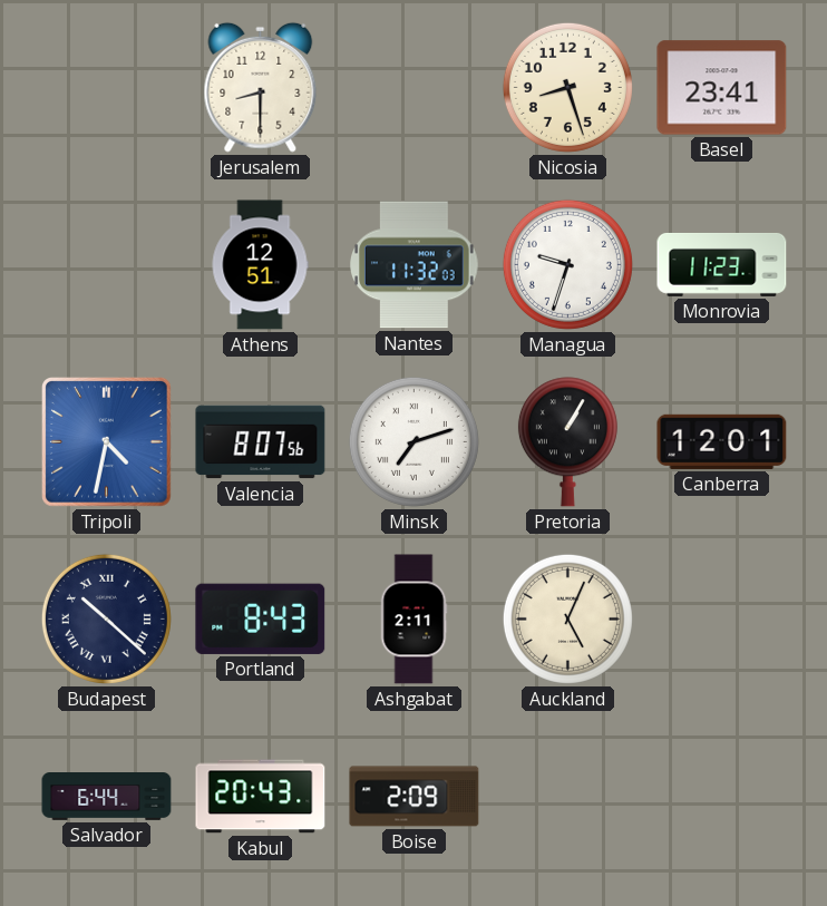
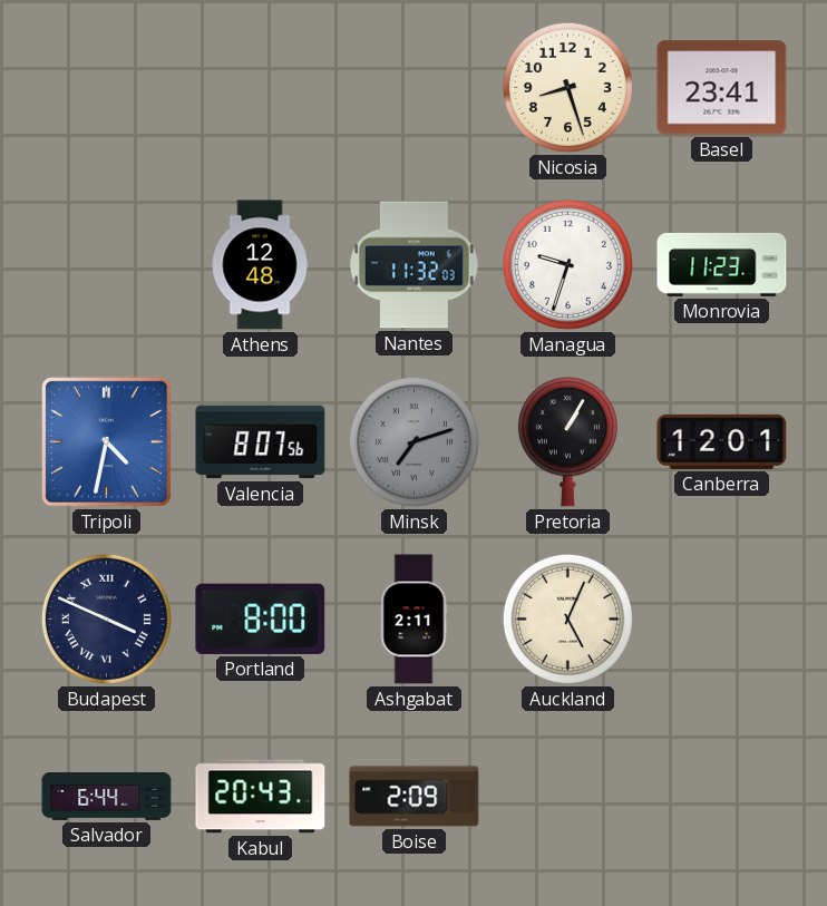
Jerusalem: 8:30 -> none
Athens: 12:51 -> 12:48
Minsk dial: white -> grey
Budapest: 10:22 -> 3:49
Portland: 8:43 -> 8:00
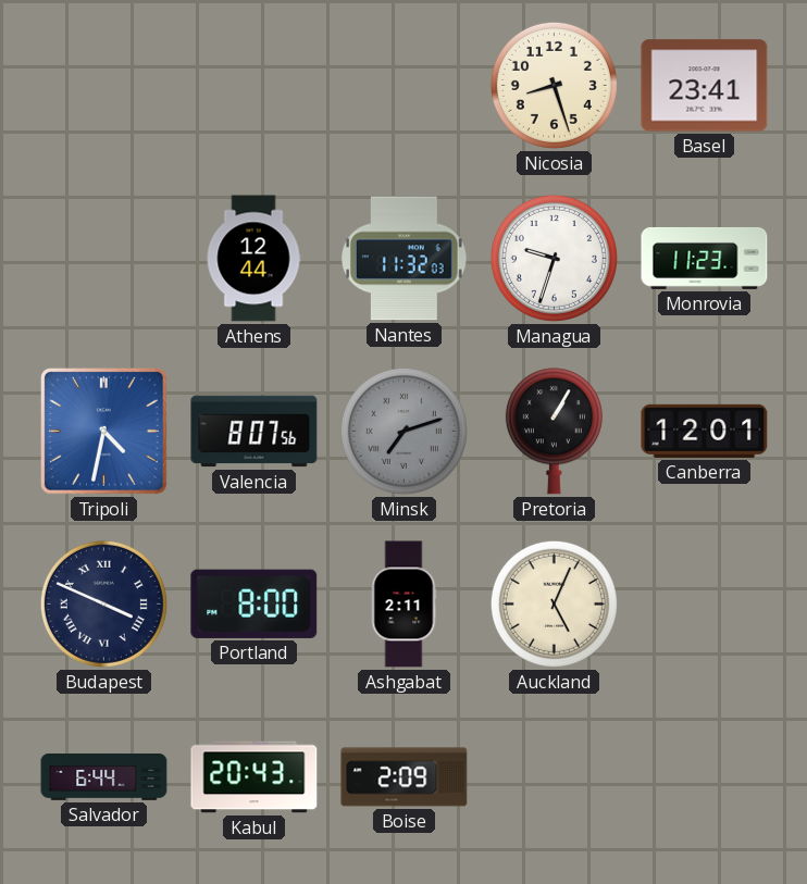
Athens: 12:48 -> 12:44
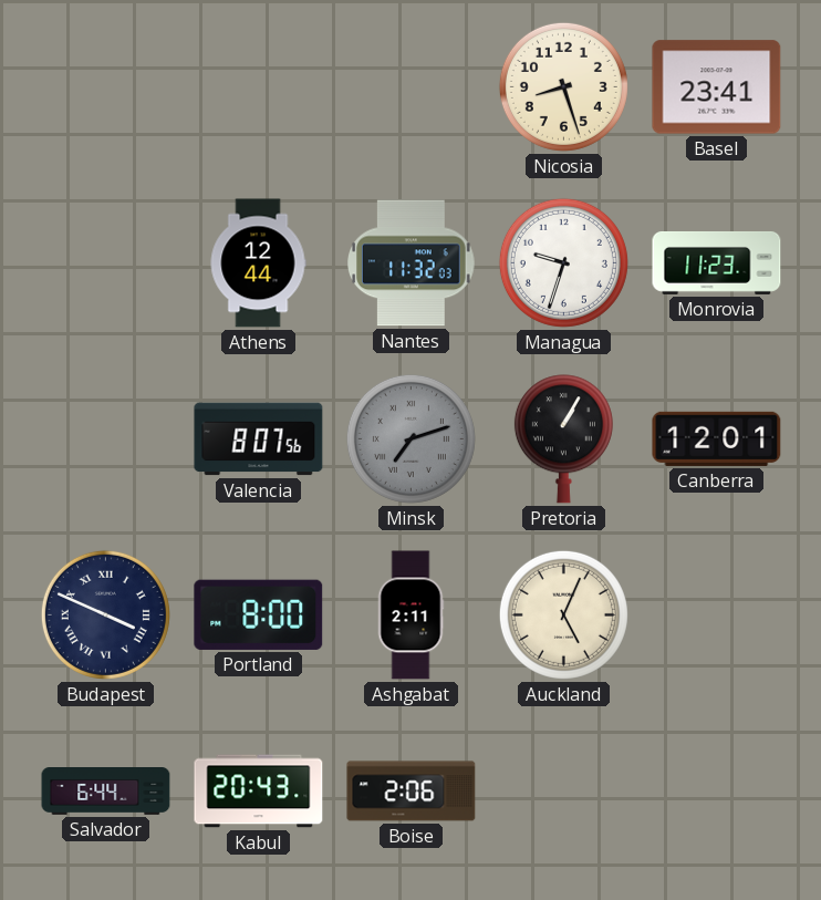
Tripoli: 4:32 -> none
Boise: 2:09 -> 2:06
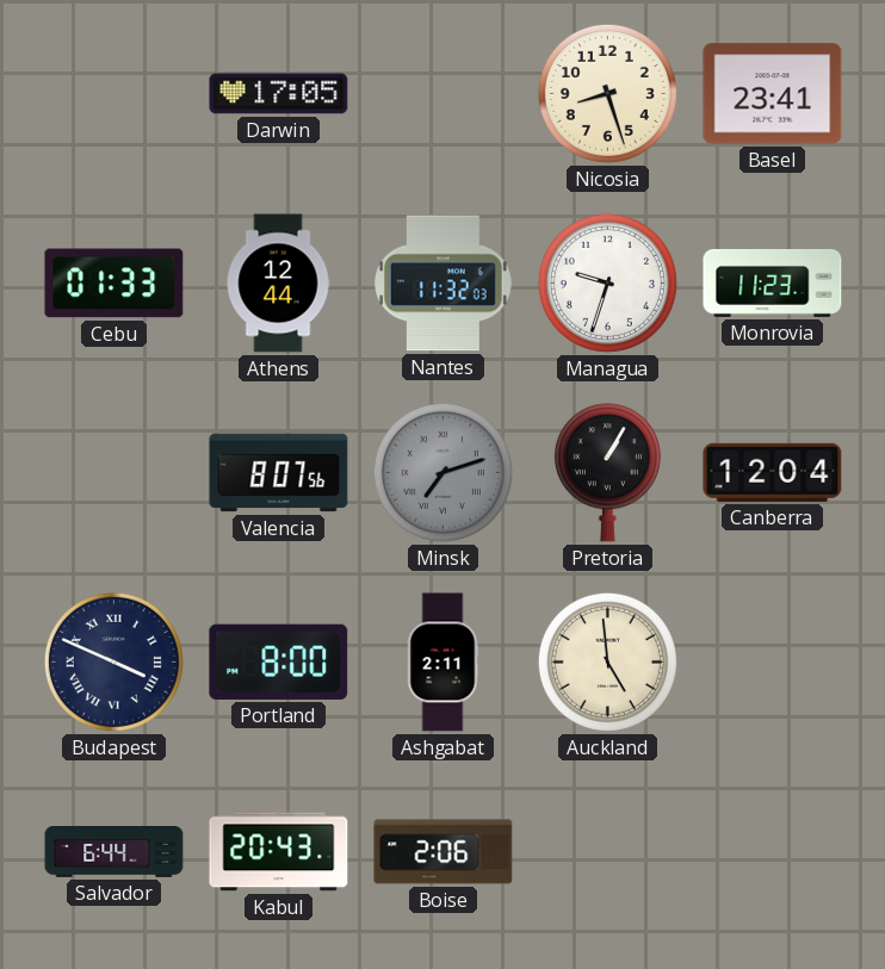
Darwin: none -> 17:05
Cebu: none -> 01:33
Canberra: 12:01 -> 12:04
Auckland: 5:04 -> 4:59
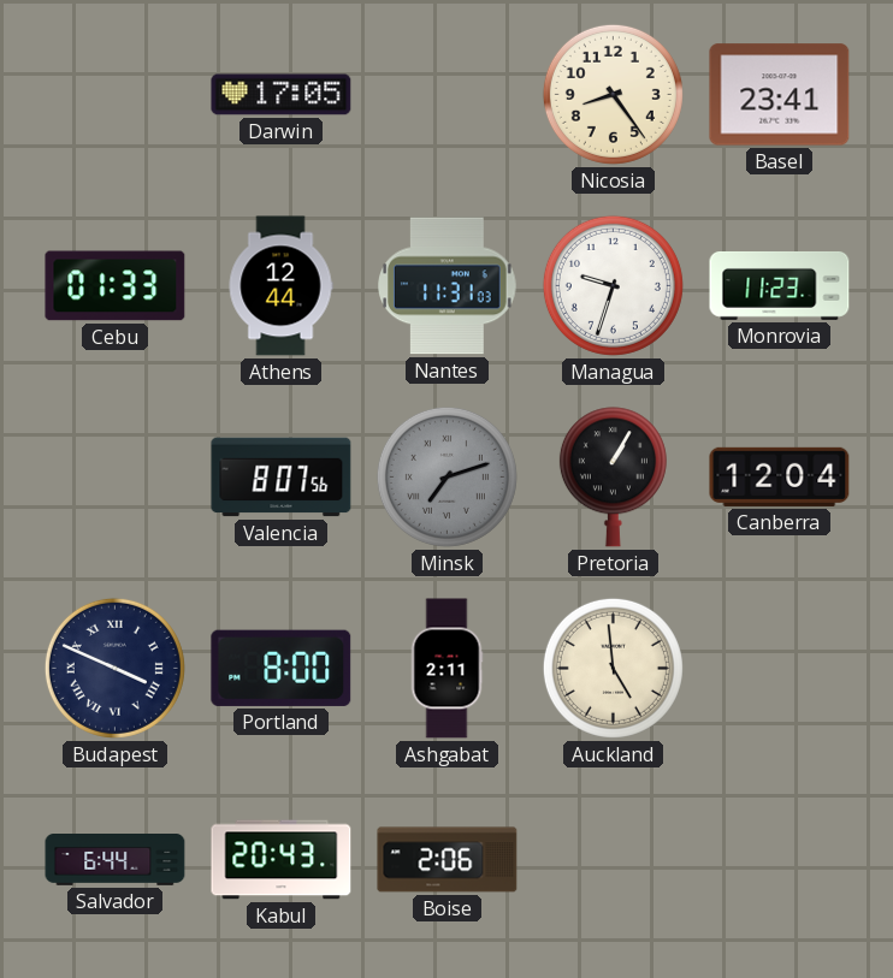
Nicosia: 8:27 -> 8:24
Nantes: 11:32 -> 11:31
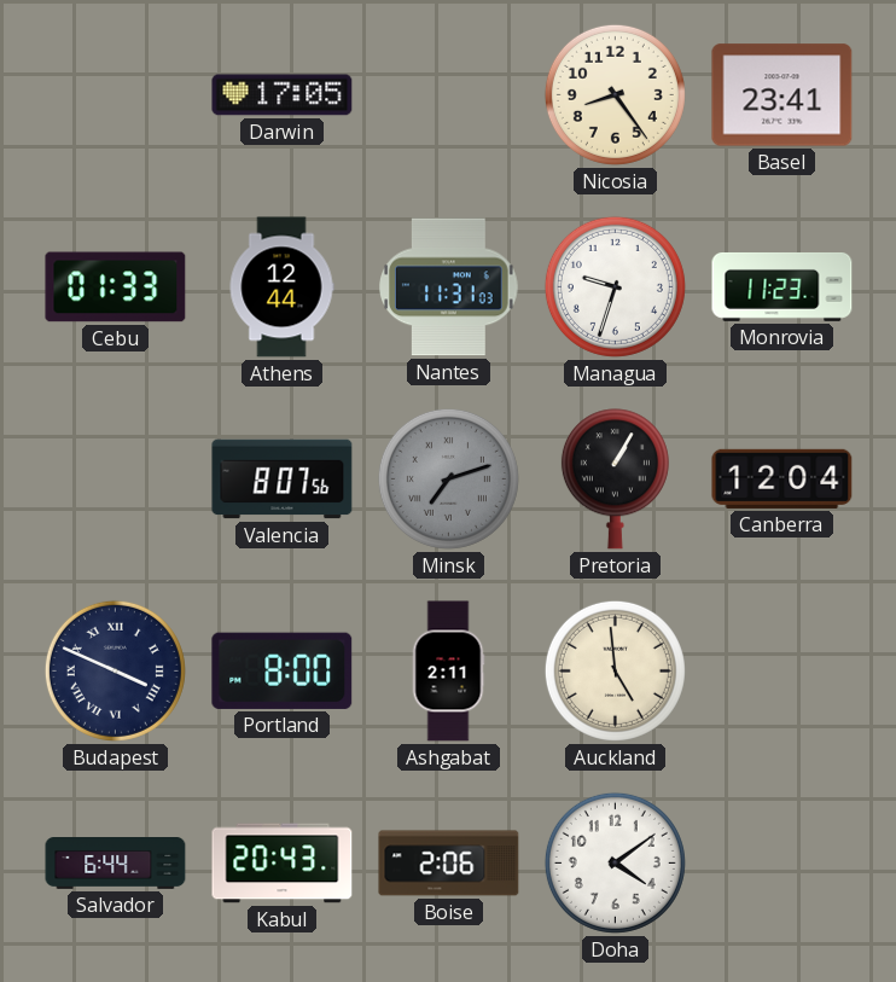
Doha: none -> 4:09
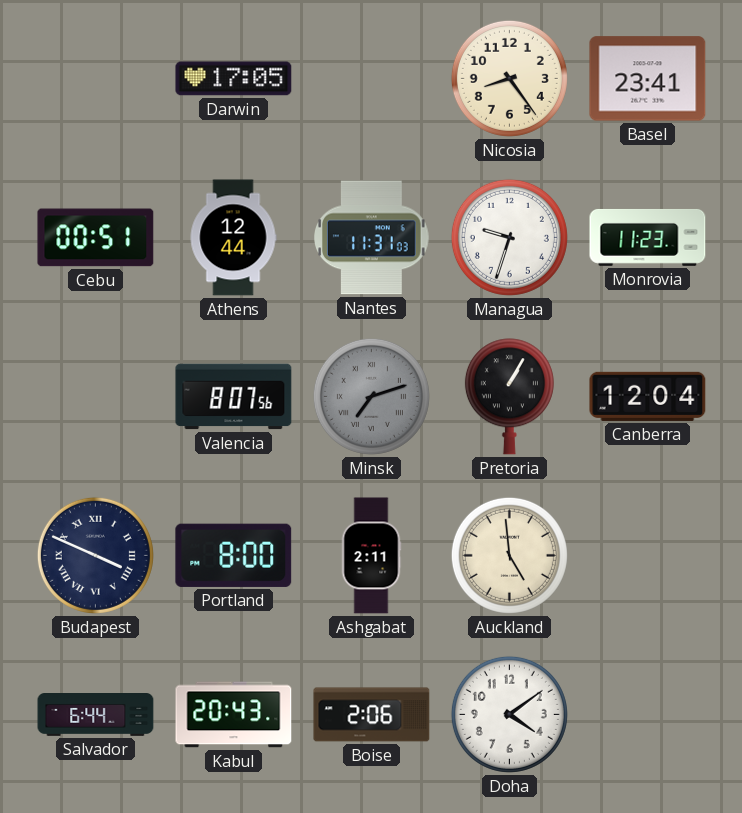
Cebu: 01:33 -> 00:51
